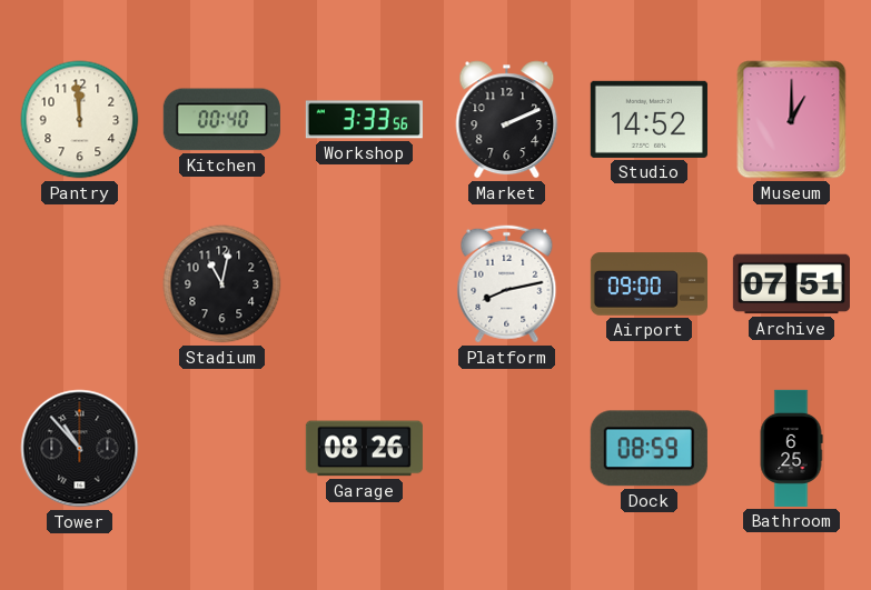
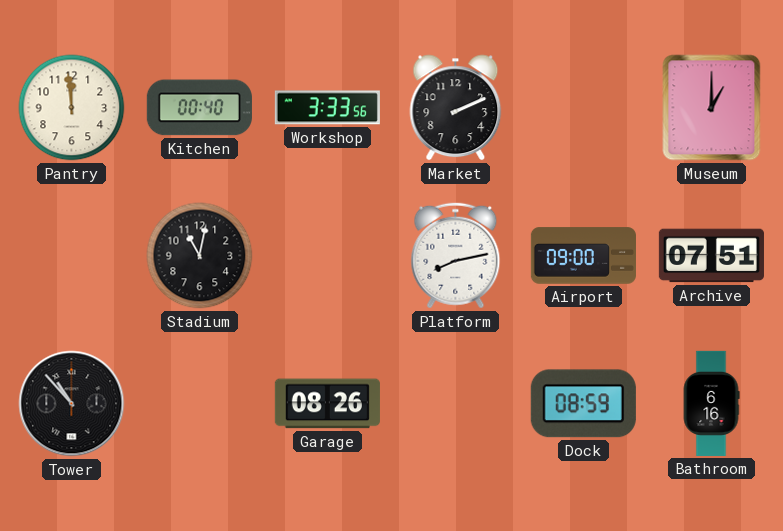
Studio: 14:52 -> none
Bathroom: 6:25 -> 6:16
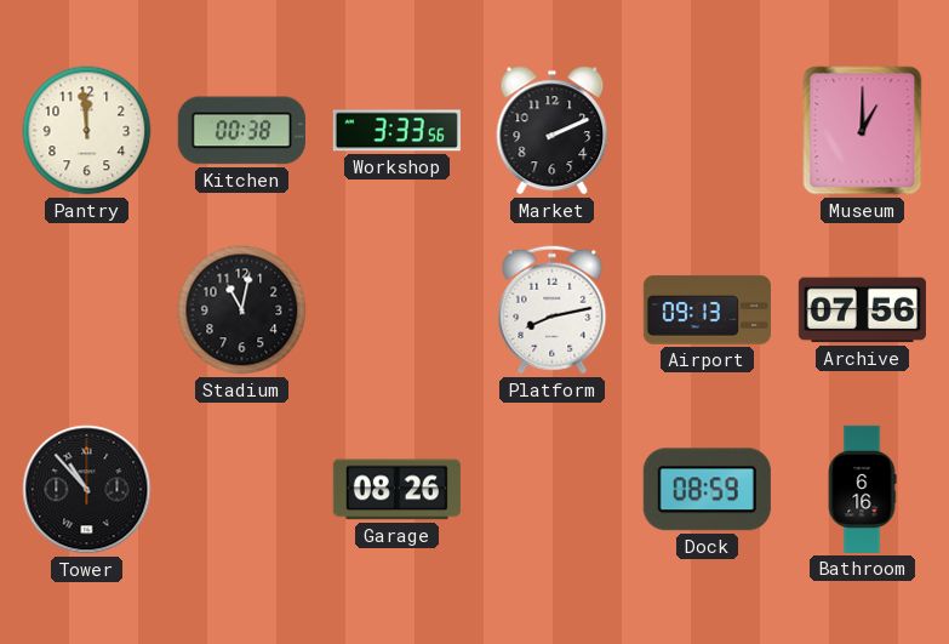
Kitchen: 00:40 -> 00:38
Airport: 09:00 -> 09:13
Archive: 07:51 -> 07:56
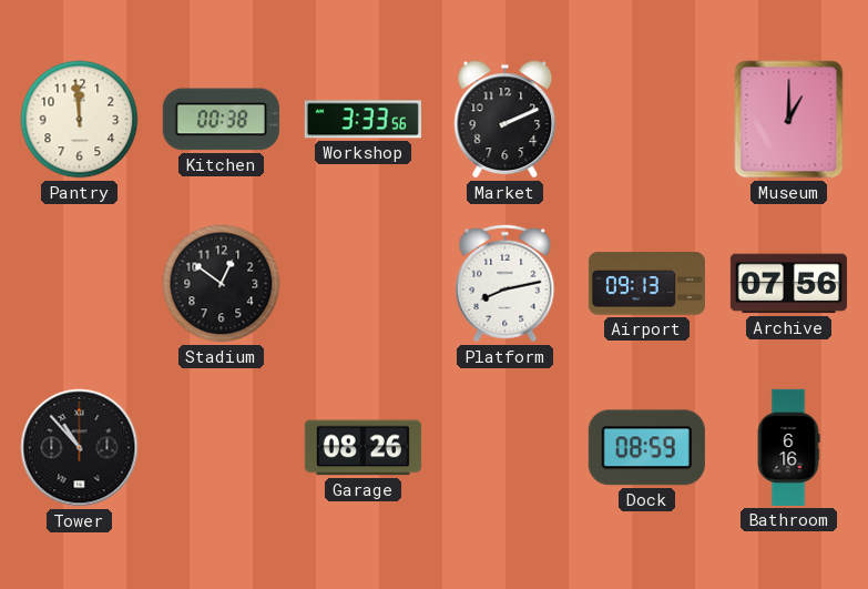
Stadium: 11:02 -> 12:51
